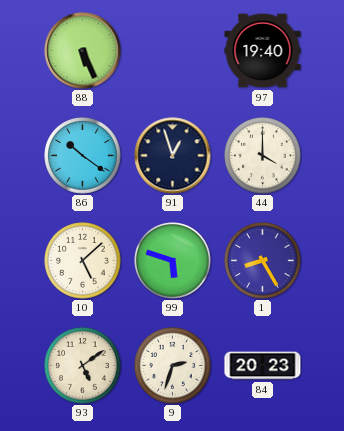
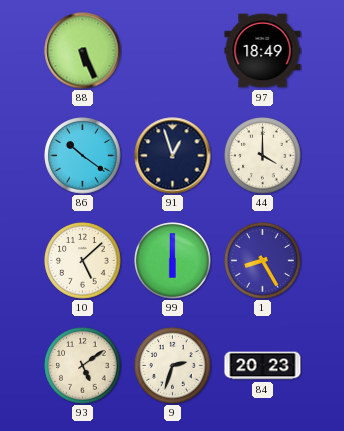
97: 19:40 -> 18:49
99: 5:48 -> 6:00
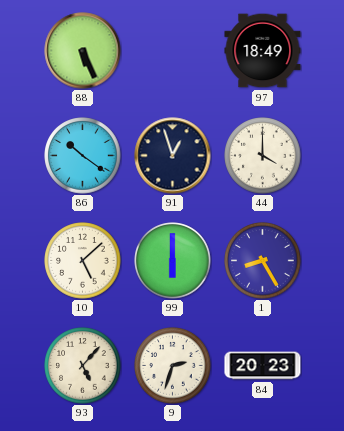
93: 5:09 -> 5:07
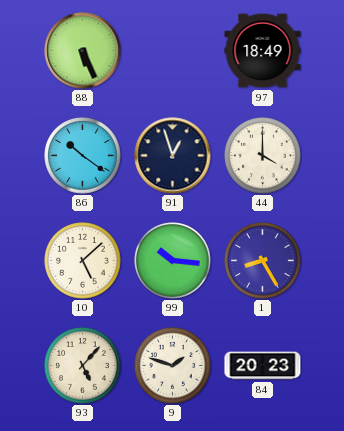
99: 6:00 -> 10:16
9: 2:33 -> 1:48
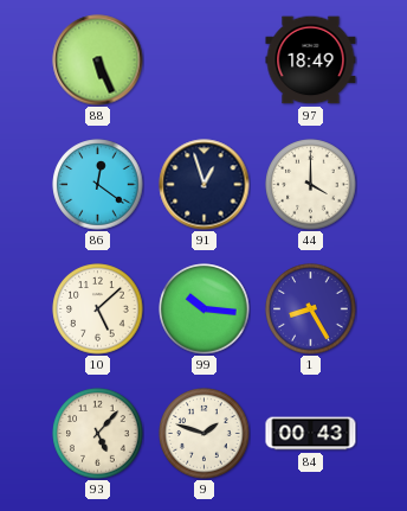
86: 10:21 -> 12:21
84: 20:23 -> 00:43
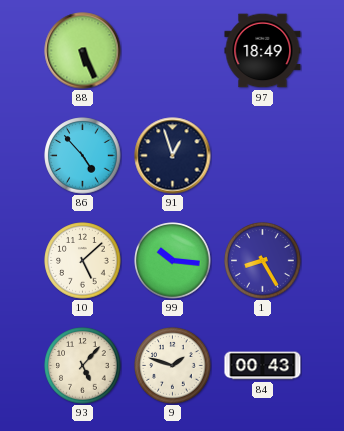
86: 12:21 -> 4:53
44: 4:00 -> none
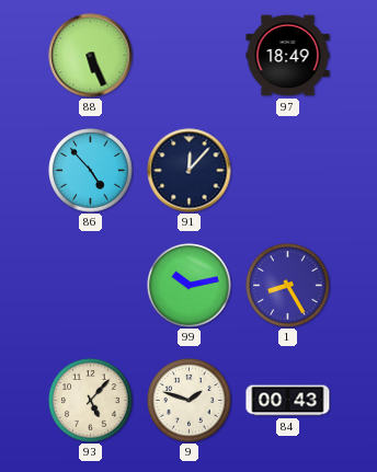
91: 12:57 -> 12:07
10: 5:08 -> none
99: 10:16 -> 10:13
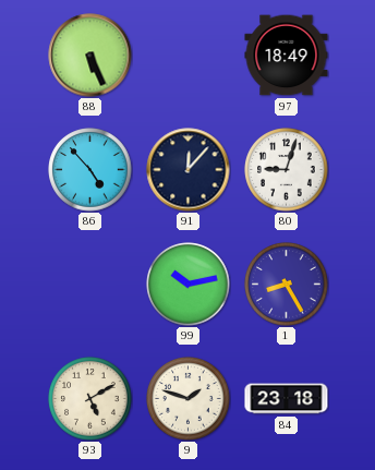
80: none -> 9:03
93: 5:07 -> 5:10
84: 00:43 -> 23:18
